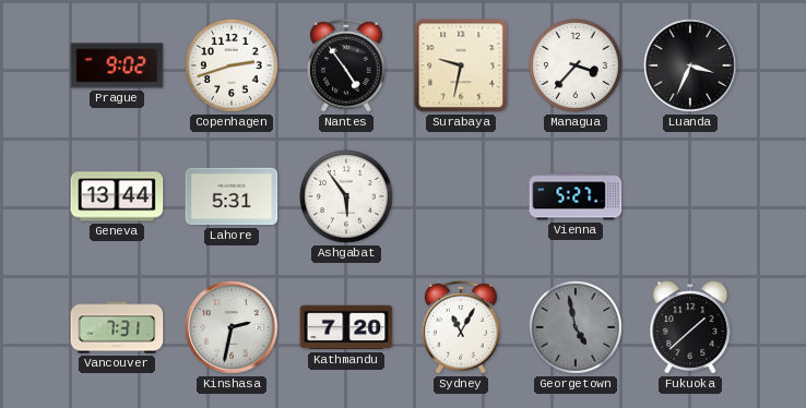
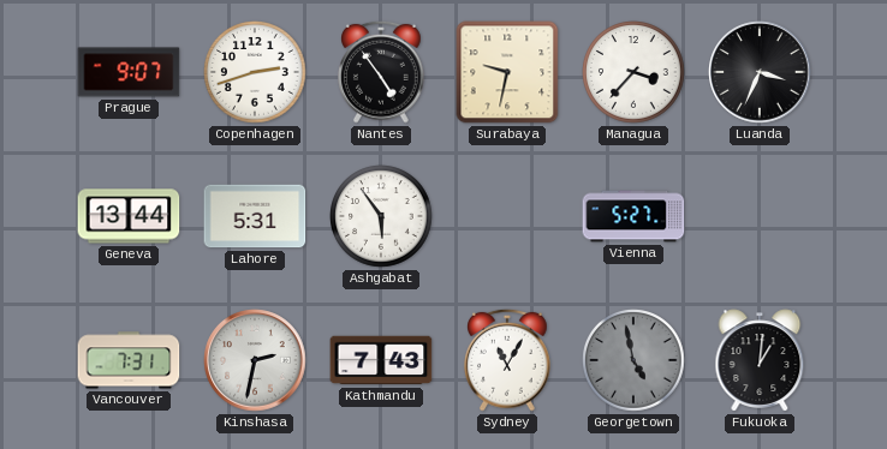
Prague: 9:02 -> 9:07
Kathmandu: 7:20 -> 7:43
Fukuoka: 1:38 -> 1:01
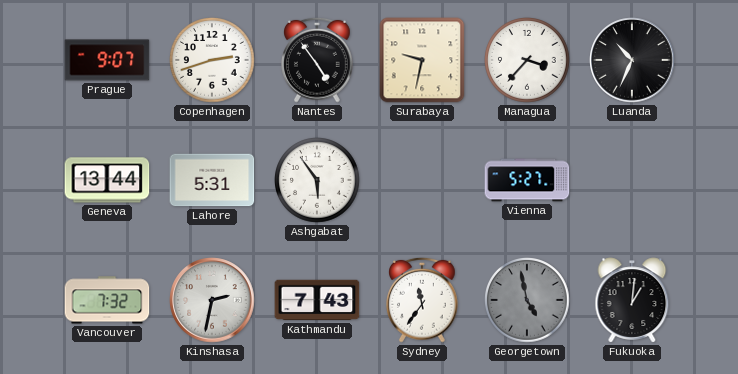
Luanda: 3:34 -> 10:34
Vancouver: 7:31 -> 7:32
Sydney: 11:05 -> 11:36
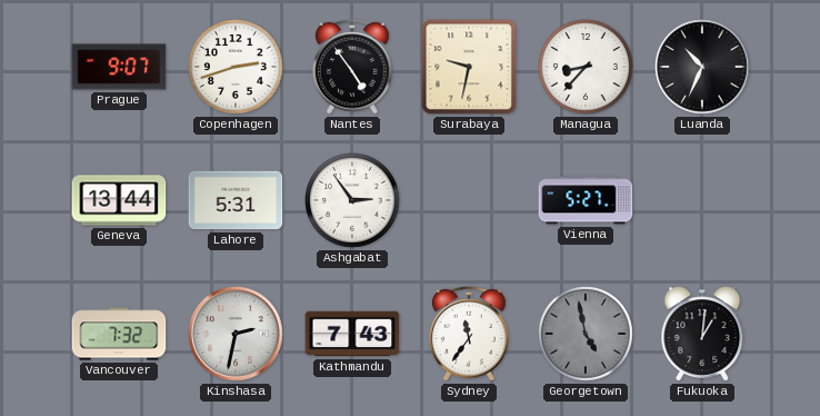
Managua: 3:37 -> 8:37
Ashgabat: 5:54 -> 2:54
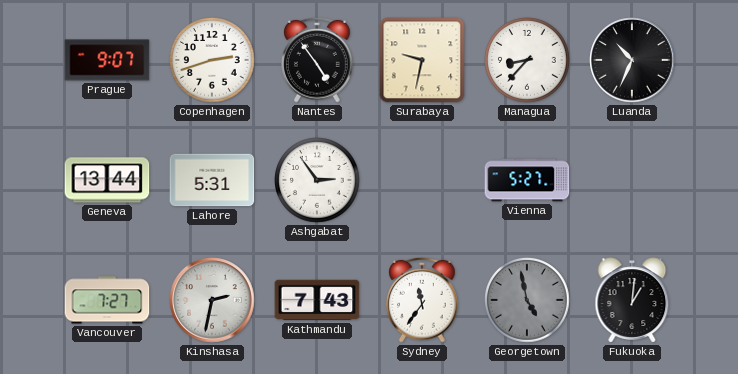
Vancouver: 7:32 -> 7:27
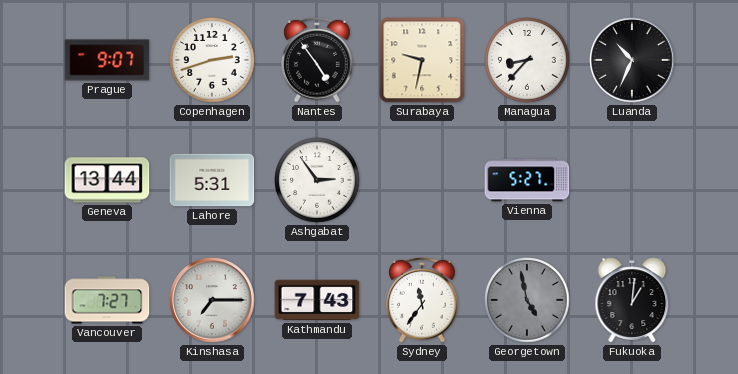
Kinshasa: 2:32 -> 7:15
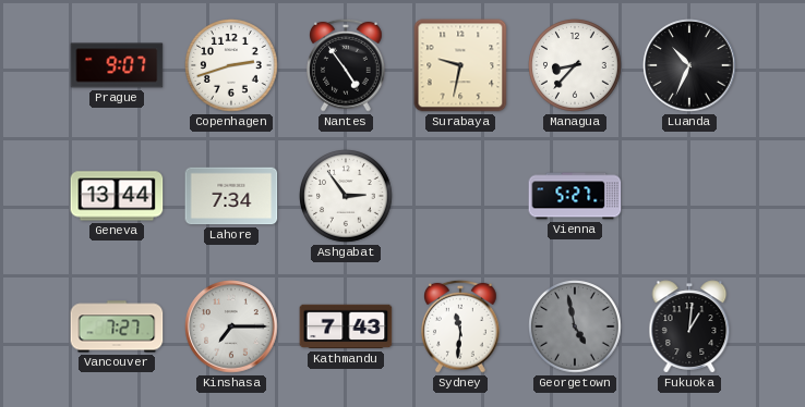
Lahore: 5:31 -> 7:34
Sydney: 11:36 -> 11:31
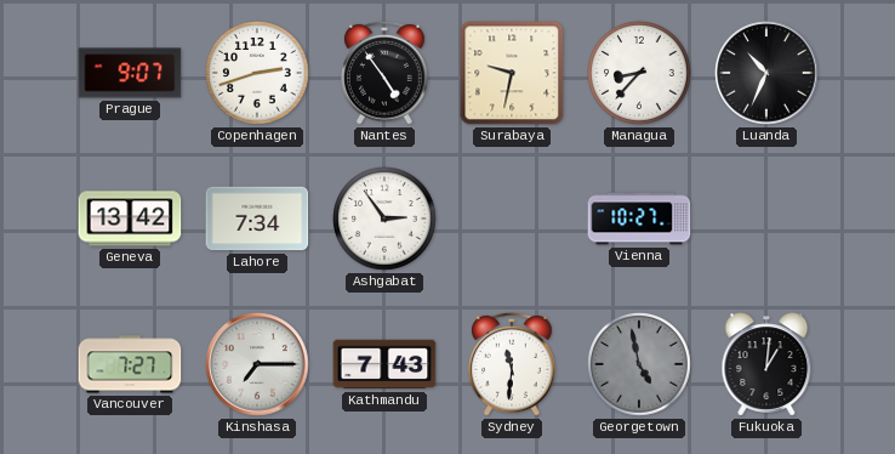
Geneva: 13:44 -> 13:42
Vienna: 5:27 -> 10:27
